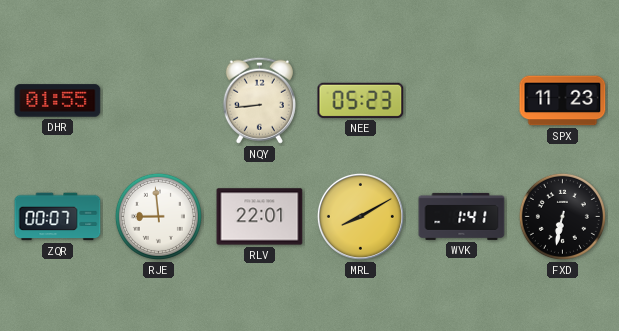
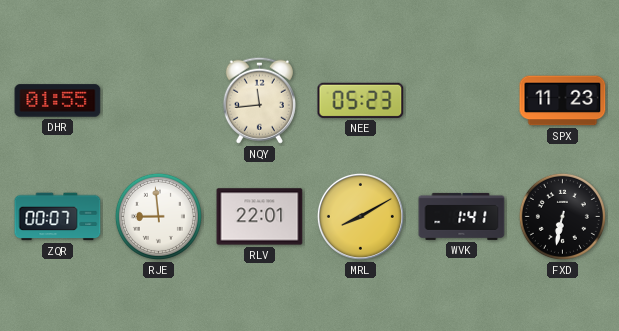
NQY: 8:44 -> 11:44
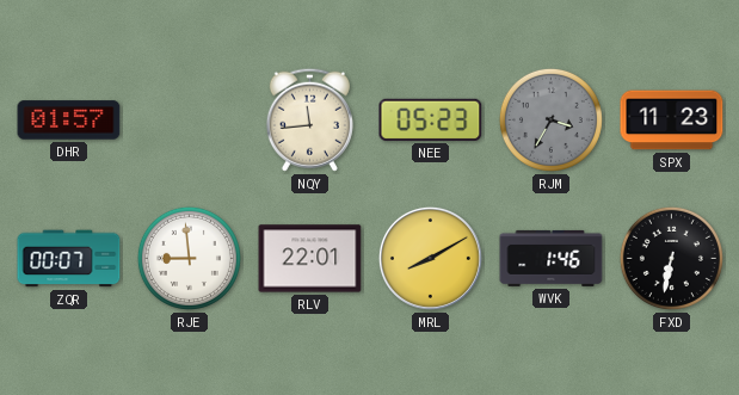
DHR: 01:55 -> 01:57
RJM: none -> 3:35
WVK: 1:41 -> 1:46
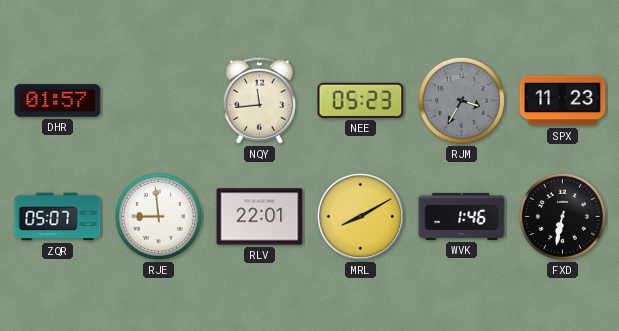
ZQR: 00:07 -> 05:07
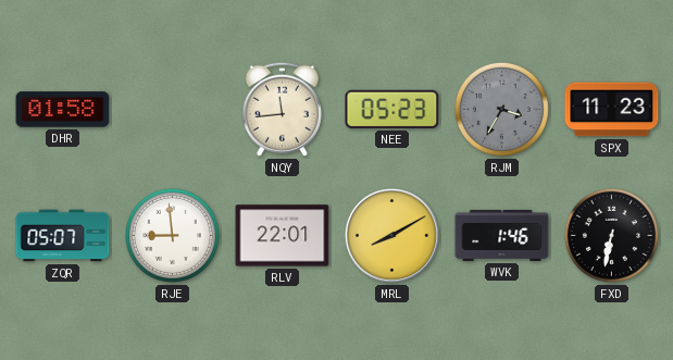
DHR: 01:57 -> 01:58
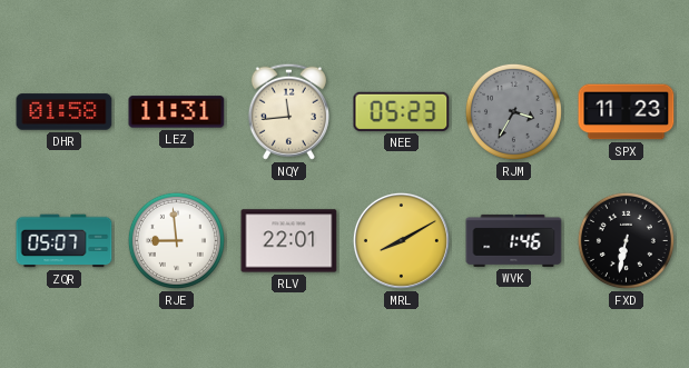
LEZ: none -> 11:31
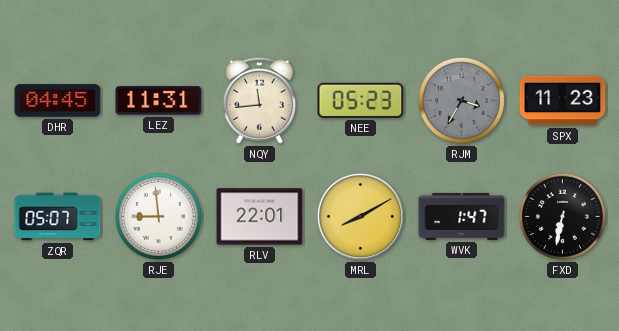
DHR: 01:58 -> 04:45
WVK: 1:46 -> 1:47
